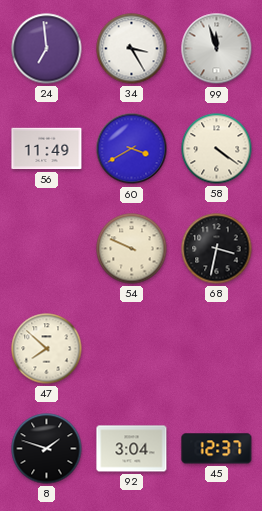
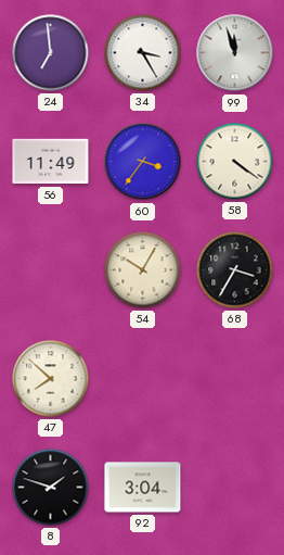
60: 3:40 -> 3:36
54: 9:49 -> 10:05
68: 3:32 -> 3:35
45: 12:37 -> none
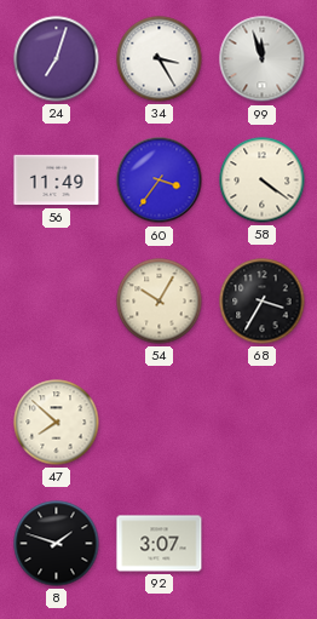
24: 6:59 -> 7:03
92: 3:04 -> 3:07
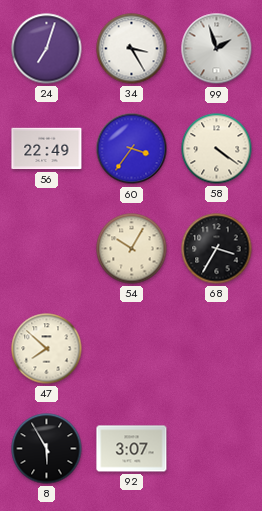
99: 11:57 -> 1:57
56: 11:49 -> 22:49
8: 1:48 -> 5:55
